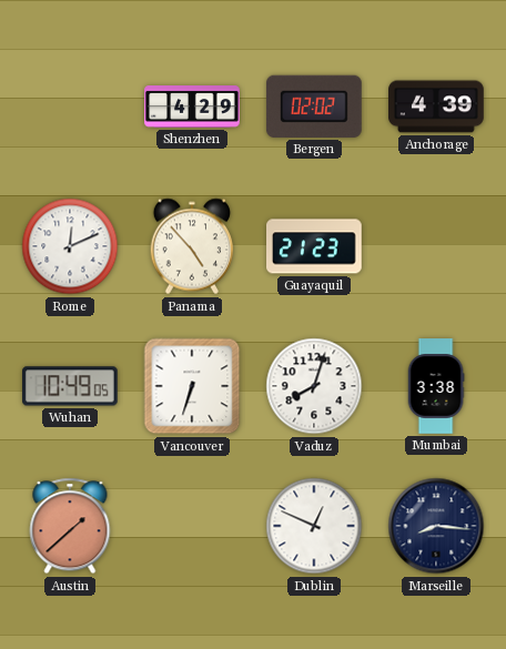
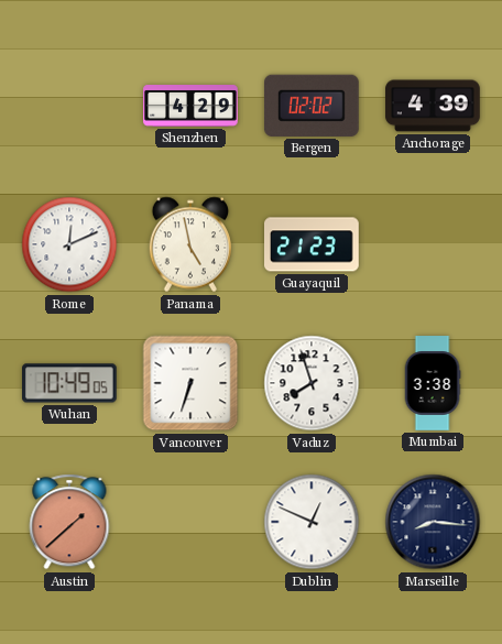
Panama: 4:53 -> 4:58
Vaduz: 8:03 -> 7:57
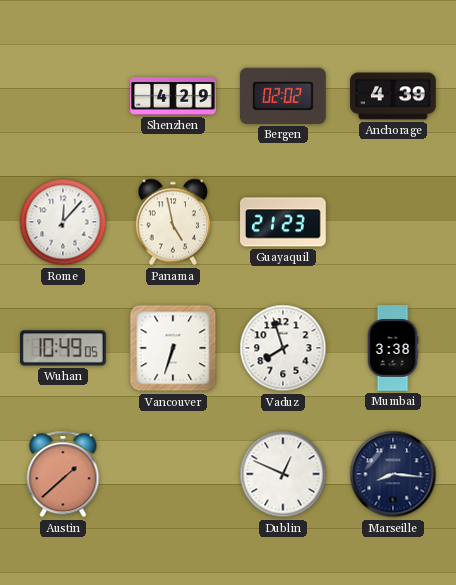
Rome: 12:11 -> 12:07
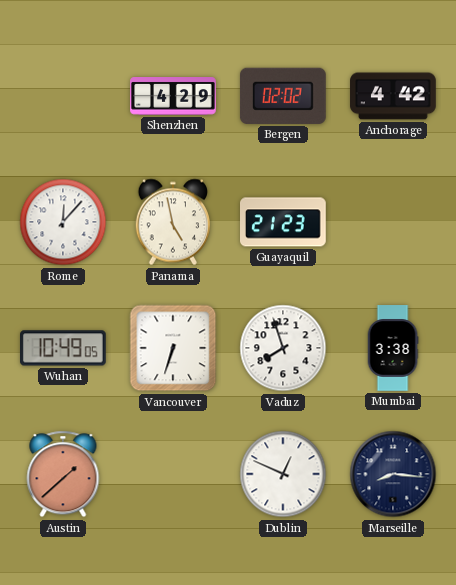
Anchorage: 4:39 -> 4:42
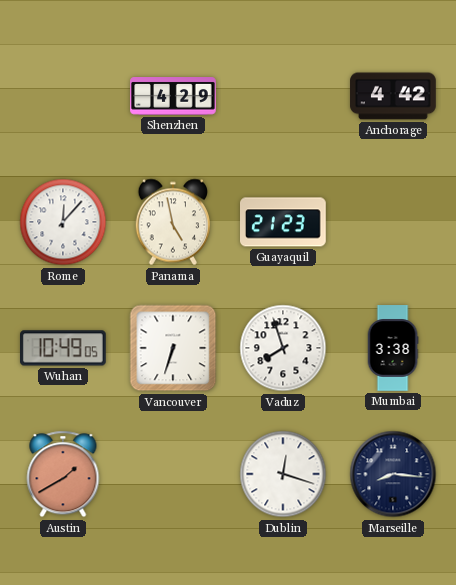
Bergen: 02:02 -> none
Austin: 1:38 -> 1:40
Dublin: 12:49 -> 12:18
